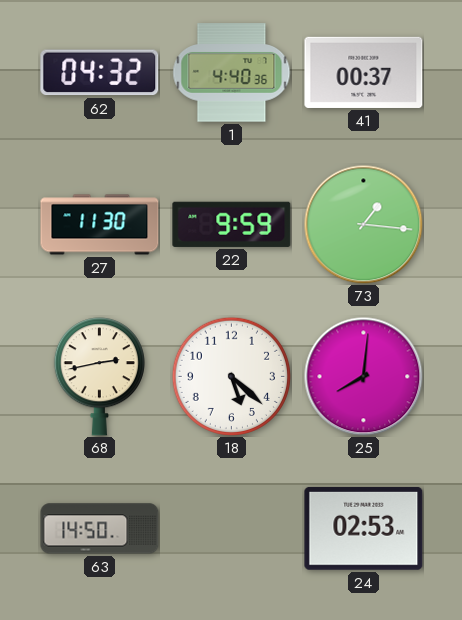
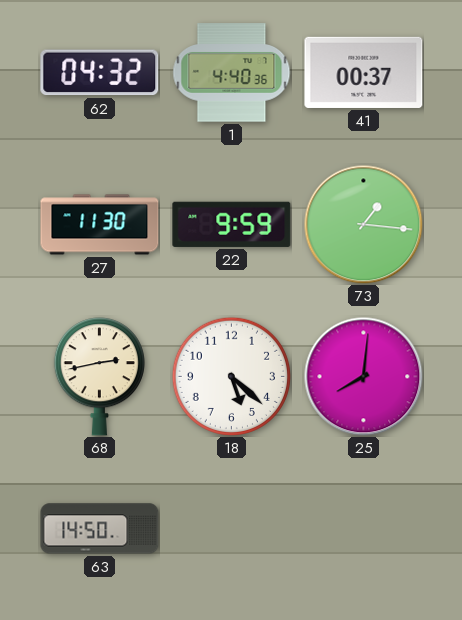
24: 02:53 -> none
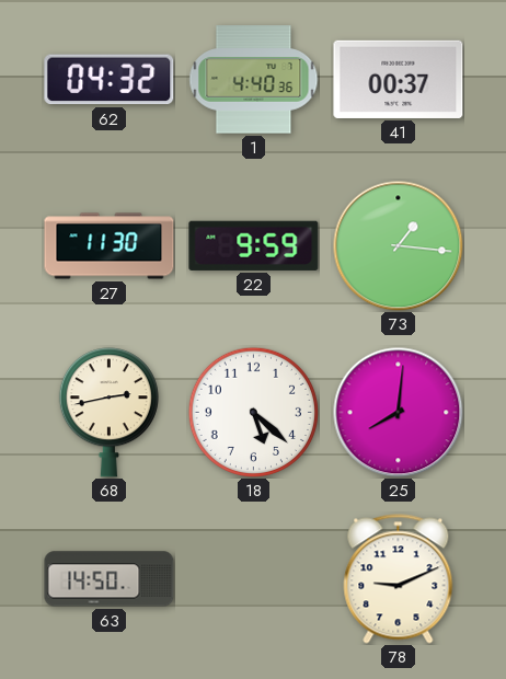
78: none -> 9:11
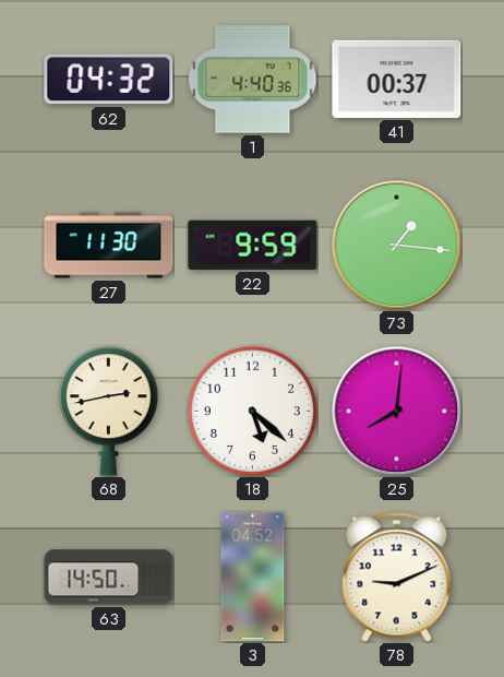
3: none -> 04:52
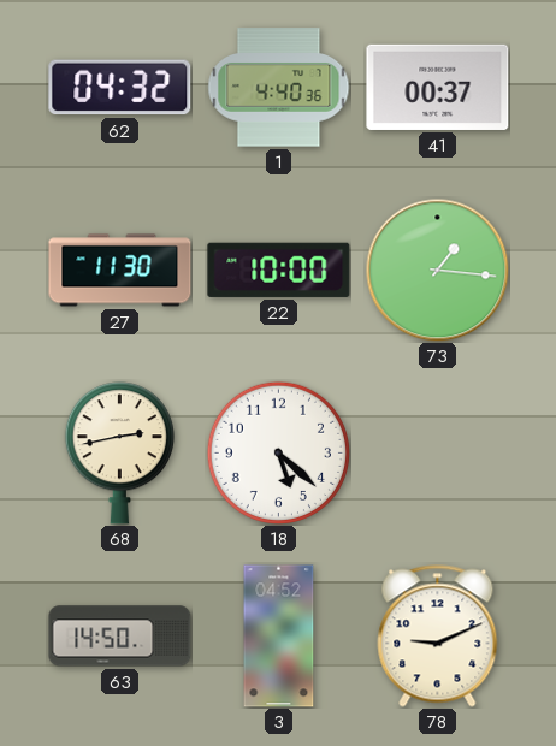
22: 9:59 -> 10:00
25: 8:01 -> none
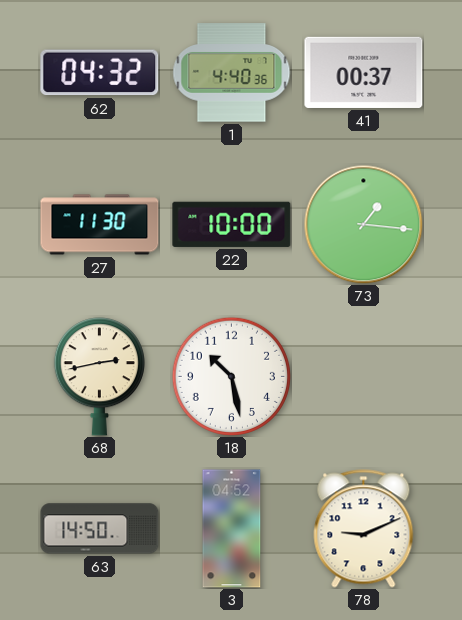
18: 5:22 -> 10:28
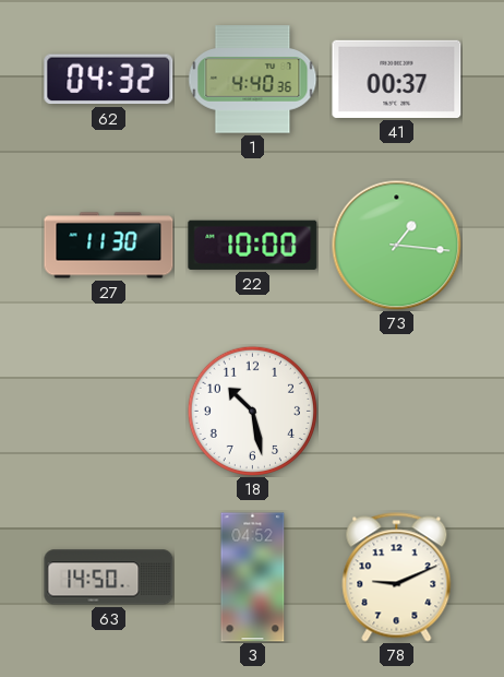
68: 2:43 -> none
